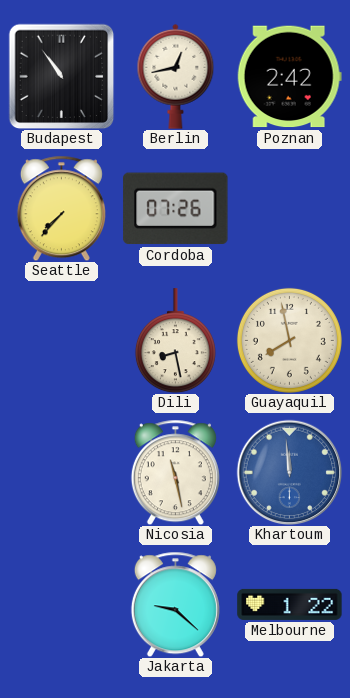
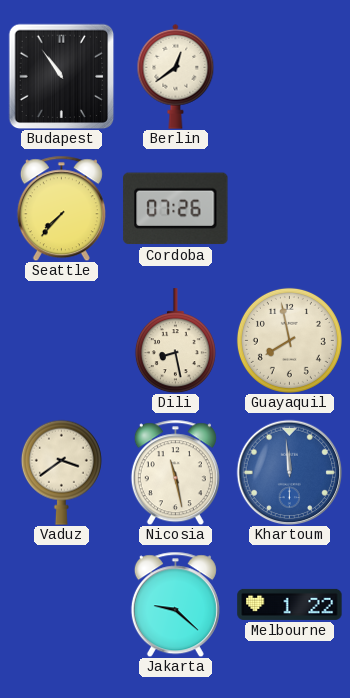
Berlin: 12:43 -> 12:39
Poznan: 2:42 -> none
Vaduz: none -> 3:39
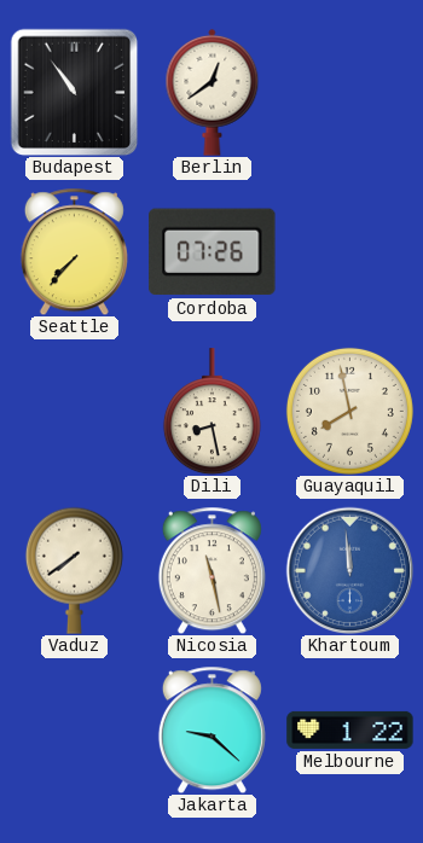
Vaduz: 3:39 -> 7:39
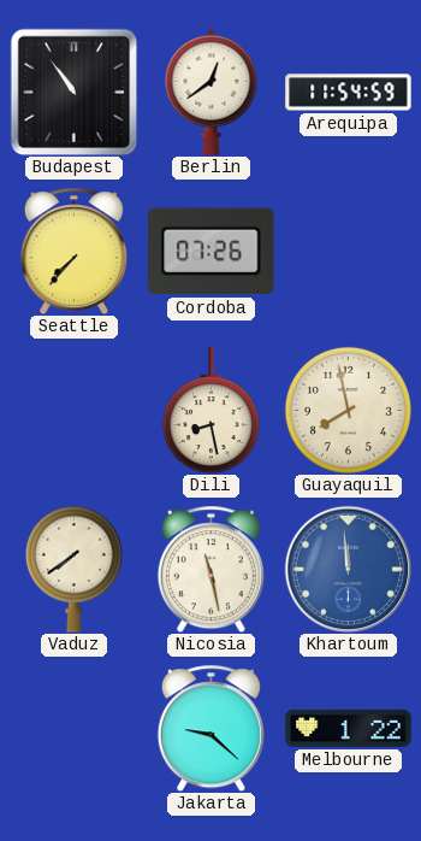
Arequipa: none -> 11:54
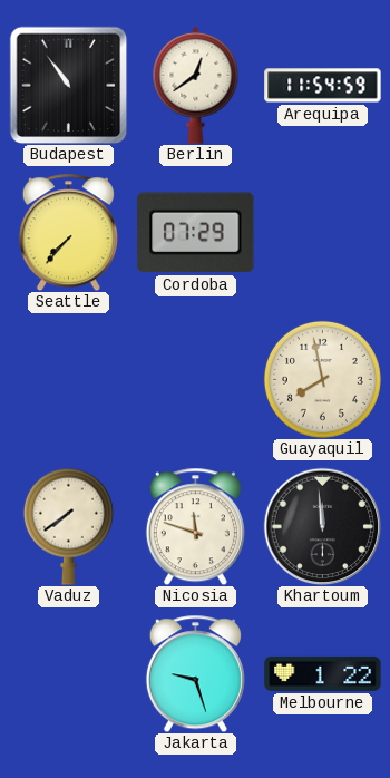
Cordoba: 07:26 -> 07:29
Dili: 8:28 -> none
Nicosia: 11:28 -> 11:48
Khartoum dial: blue -> black
Jakarta: 9:22 -> 9:27
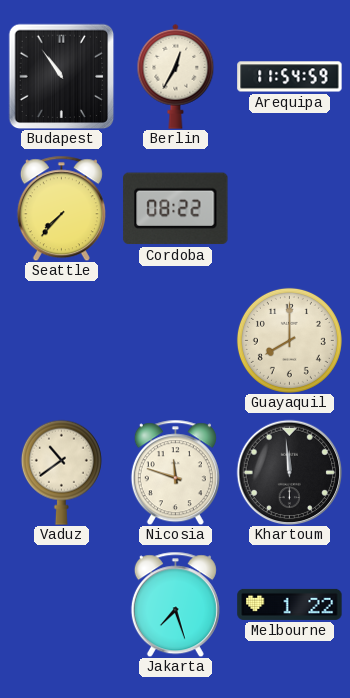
Berlin: 12:39 -> 12:35
Cordoba: 07:29 -> 08:22
Guayaquil: 7:58 -> 8:00
Vaduz: 7:39 -> 10:39
Jakarta: 9:27 -> 7:27
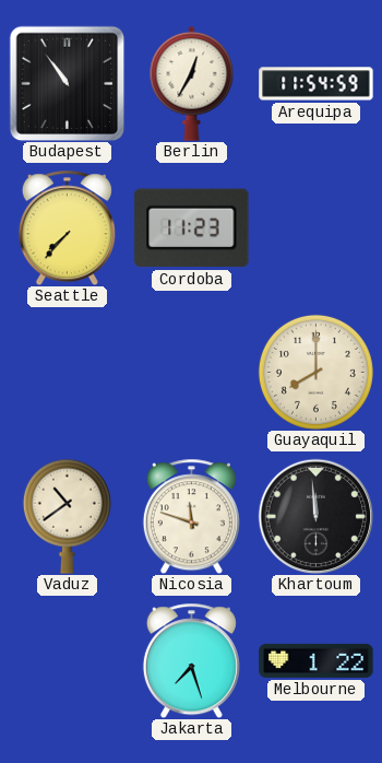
Cordoba: 08:22 -> 11:23
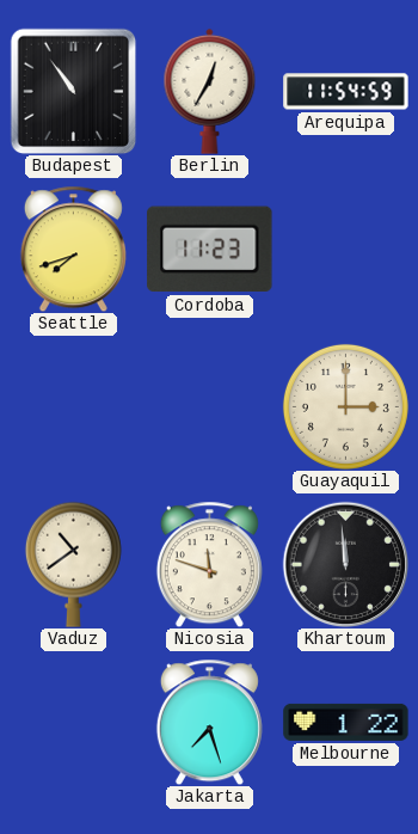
Seattle: 7:37 -> 7:42
Guayaquil: 8:00 -> 3:00
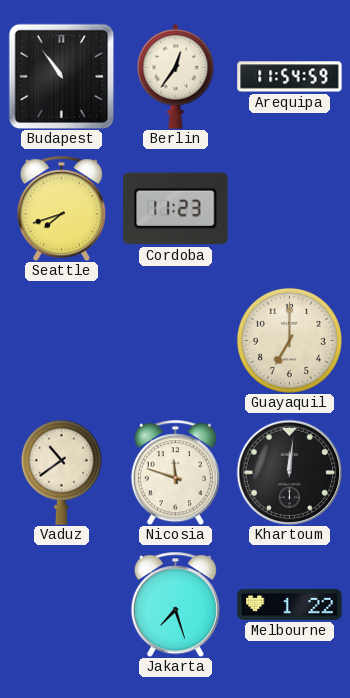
Berlin: 12:35 -> 12:36
Guayaquil: 3:00 -> 7:00
Khartoum: 11:59 -> 12:01
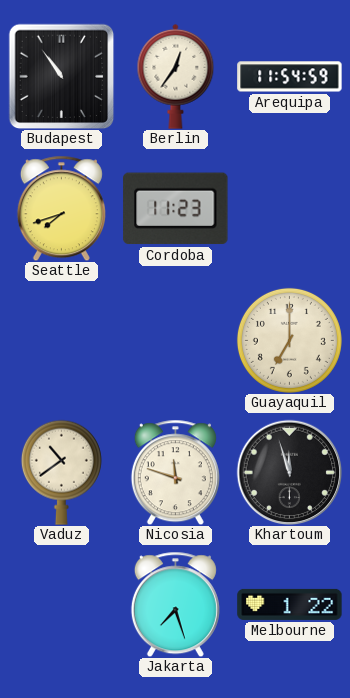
Khartoum: 12:01 -> 11:57
